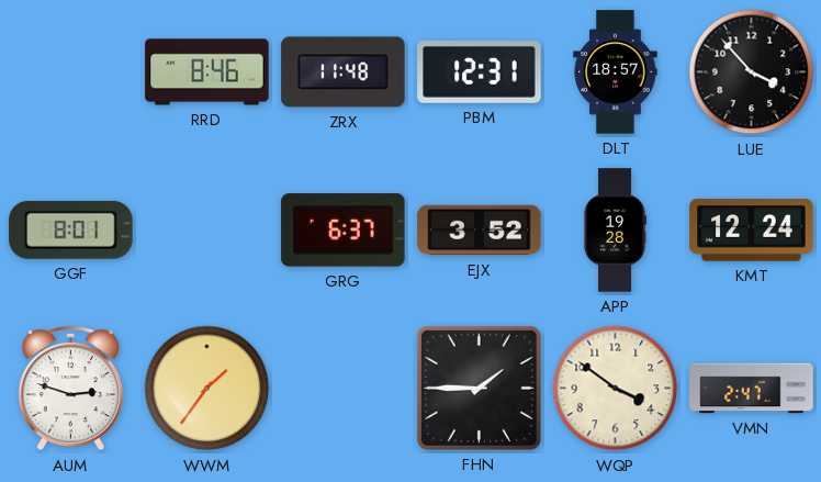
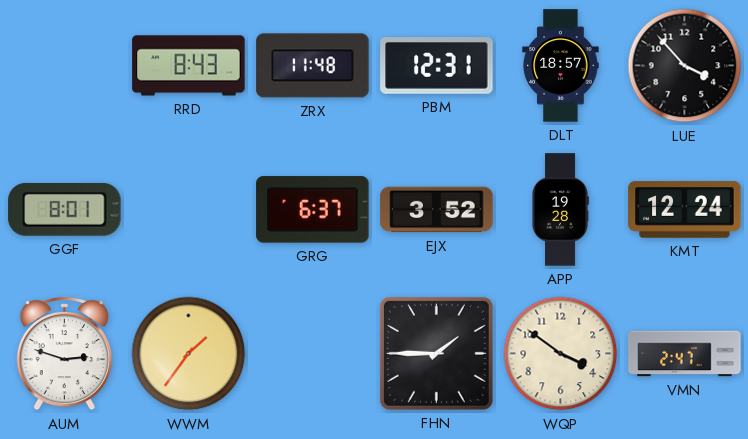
RRD: 8:46 -> 8:43
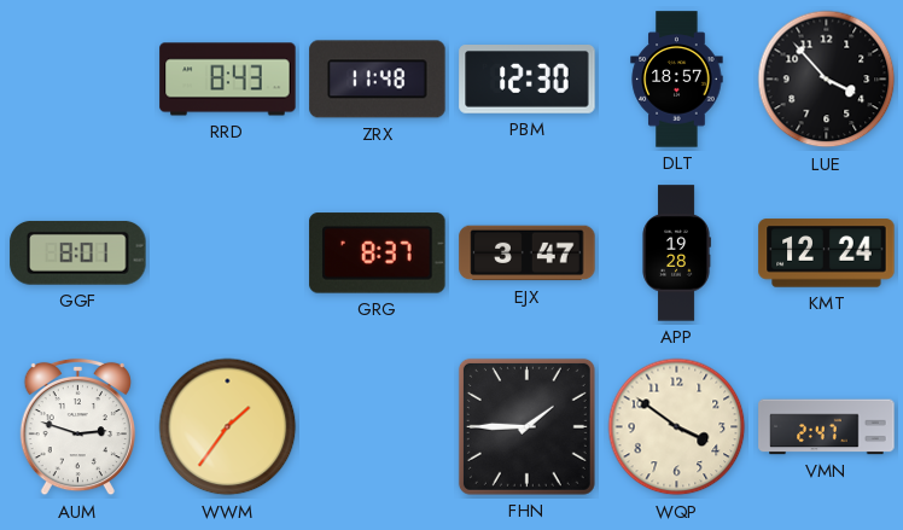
PBM: 12:31 -> 12:30
GRG: 6:37 -> 8:37
EJX: 3:52 -> 3:47
